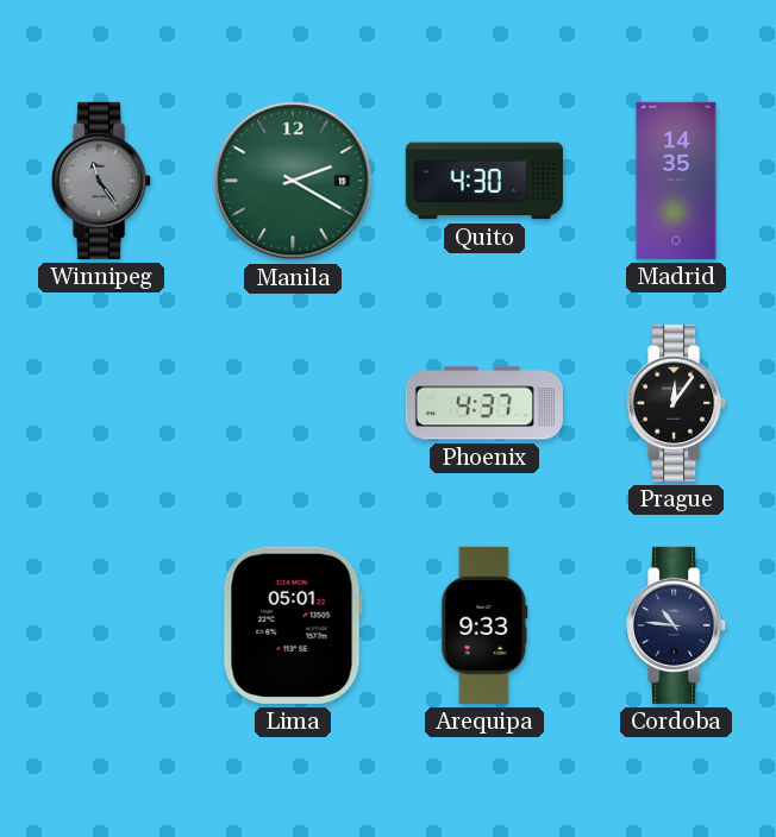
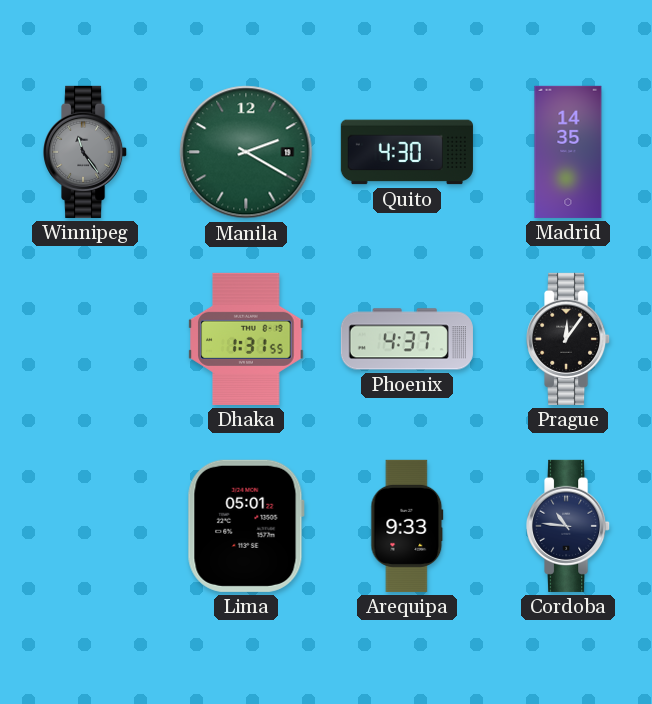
Dhaka: none -> 1:31
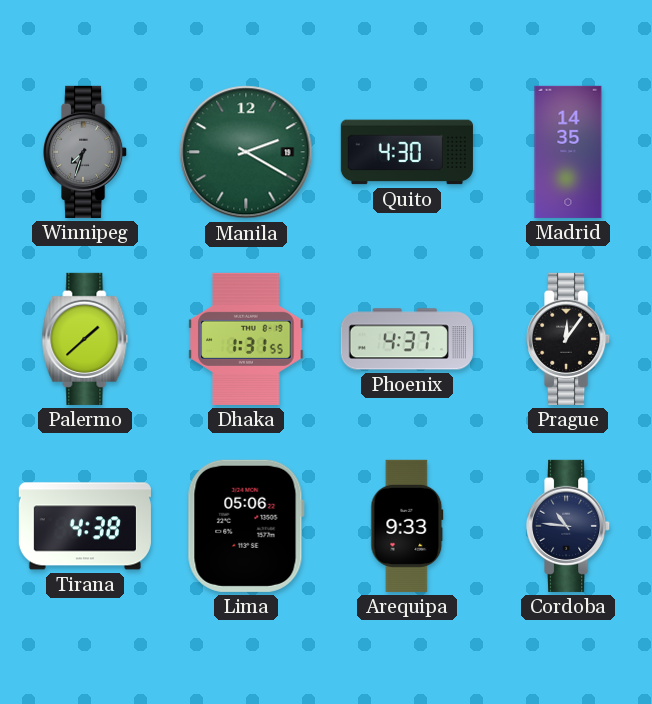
Winnipeg: 11:24 -> 7:33
Palermo: none -> 1:38
Tirana: none -> 4:38
Lima: 05:01 -> 05:06
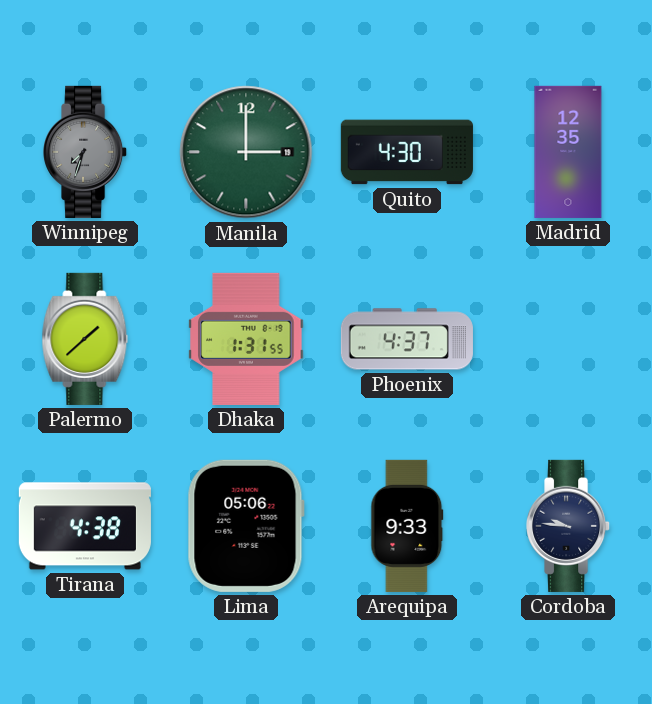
Manila: 2:20 -> 3:00
Madrid: 14:35 -> 12:35
Prague: 12:06 -> none
Cordoba: 10:46 -> 9:46
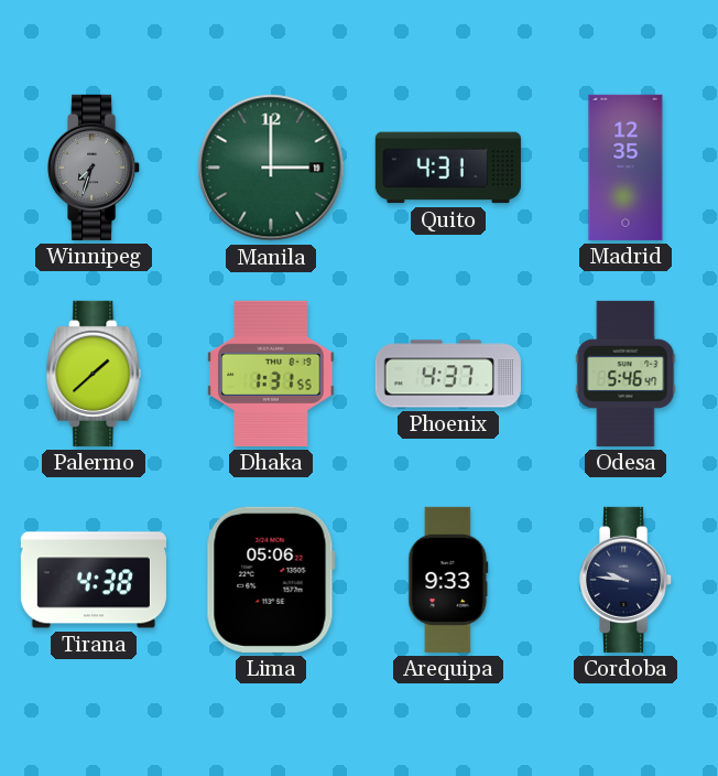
Quito: 4:30 -> 4:31
Odesa: none -> 5:46
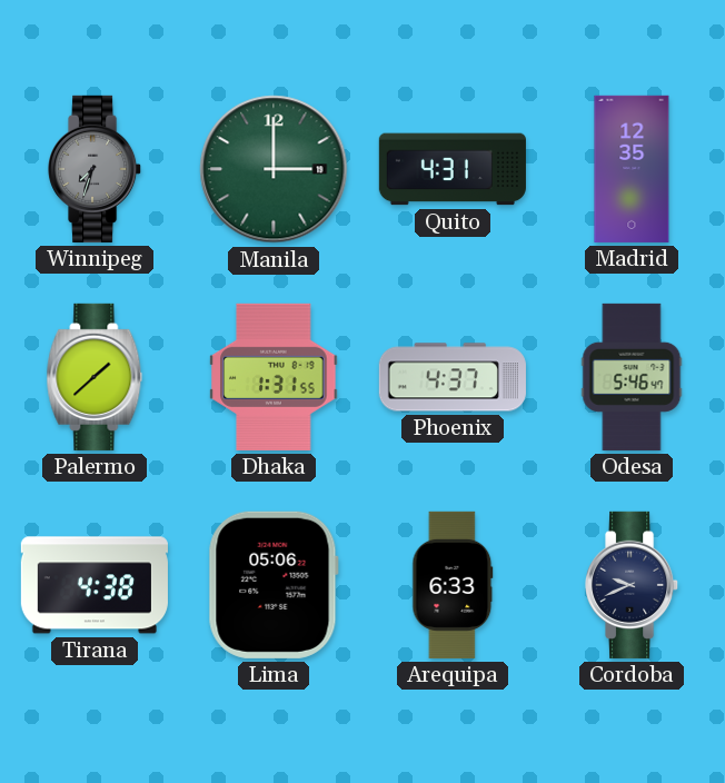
Arequipa: 9:33 -> 6:33
Cordoba: 9:46 -> 9:41
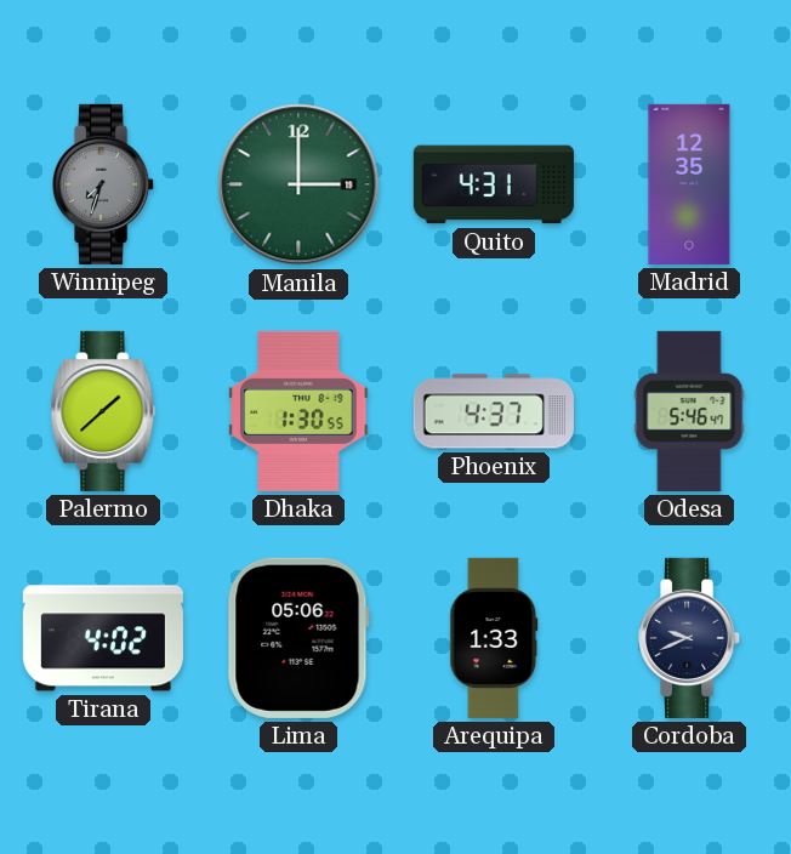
Dhaka: 1:31 -> 1:30
Tirana: 4:38 -> 4:02
Arequipa: 6:33 -> 1:33
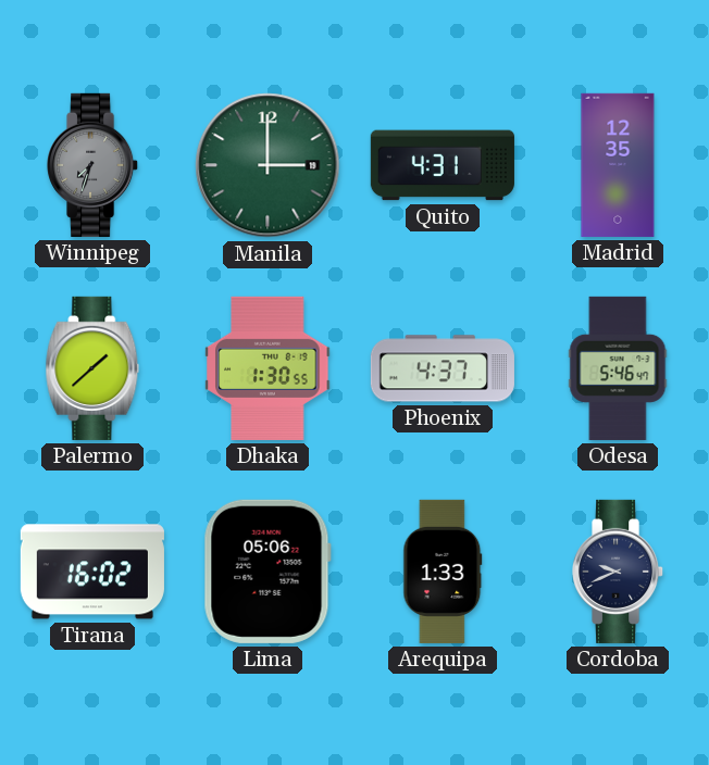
Tirana: 4:02 -> 16:02
